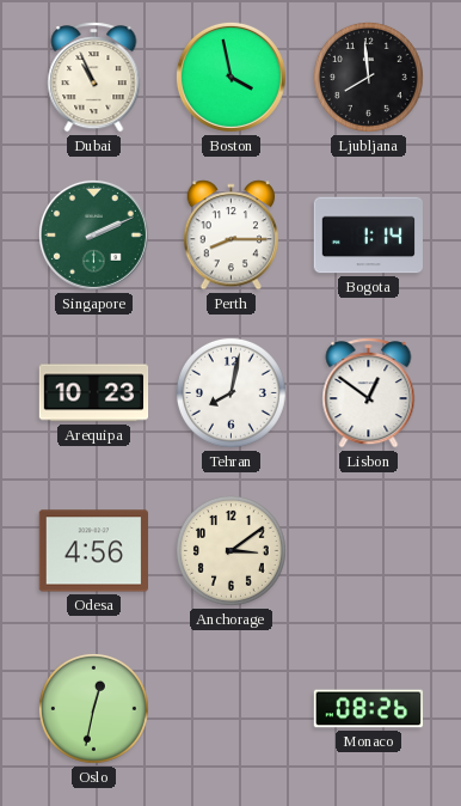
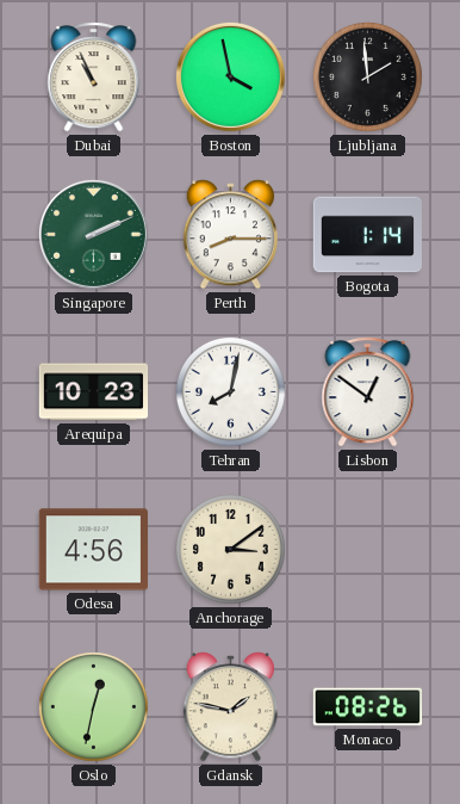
Ljubljana: 7:59 -> 1:59
Gdansk: none -> 1:47
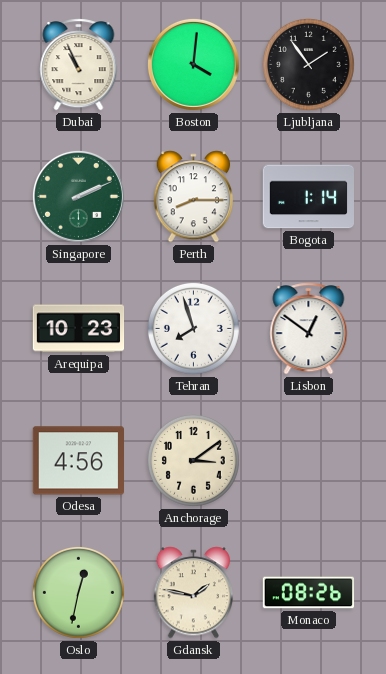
Boston: 3:58 -> 4:01
Ljubljana: 1:59 -> 1:54
Tehran: 8:02 -> 7:57
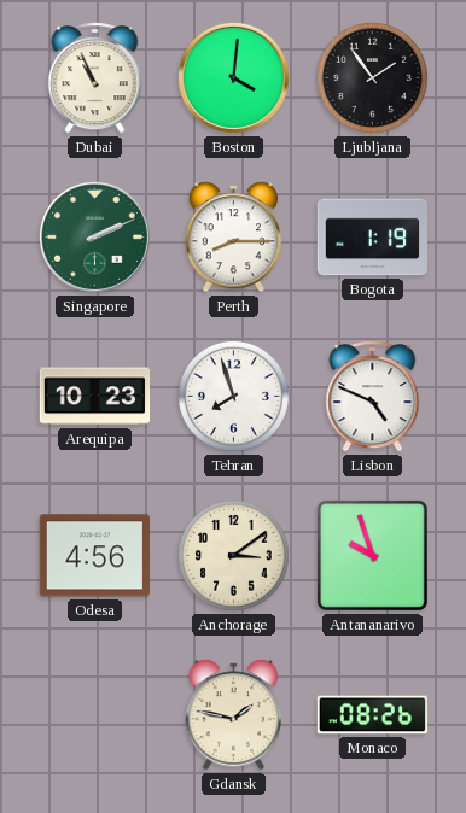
Bogota: 1:14 -> 1:19
Lisbon: 12:51 -> 4:49
Antananarivo: none -> 9:57
Oslo: 12:32 -> none
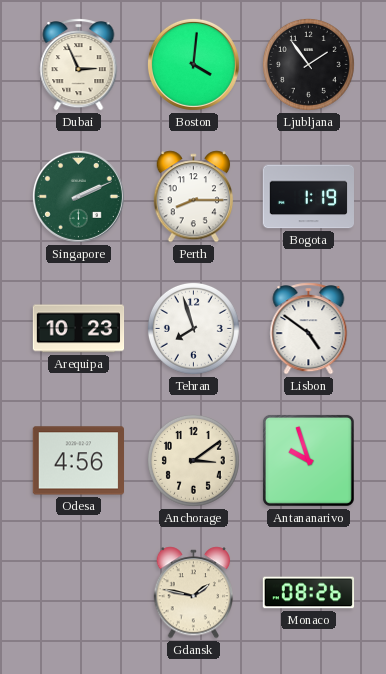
Dubai: 10:56 -> 2:56
Lisbon: 4:49 -> 4:51
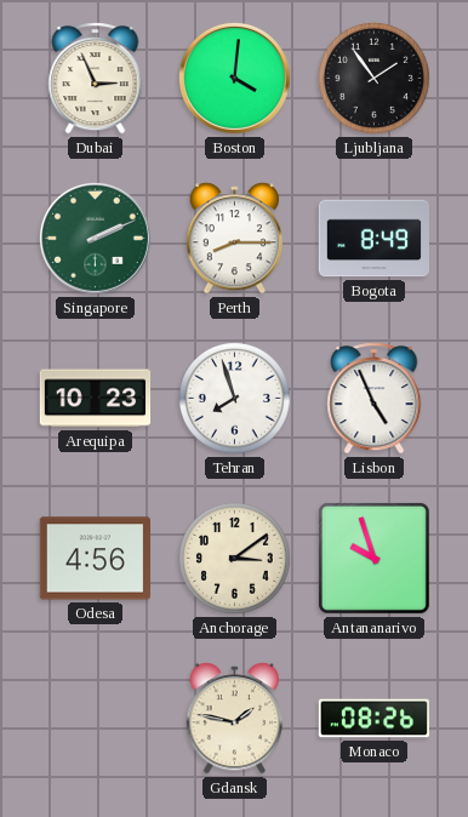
Bogota: 1:19 -> 8:49
Lisbon: 4:51 -> 4:56
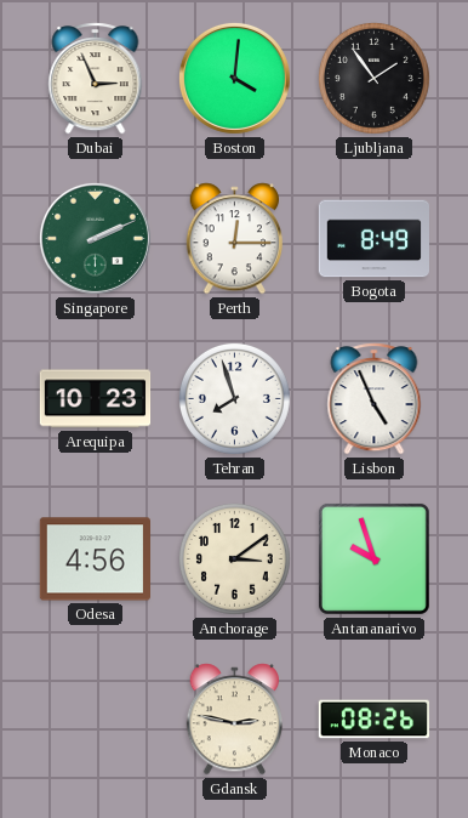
Perth: 8:15 -> 12:15
Gdansk: 1:47 -> 2:47
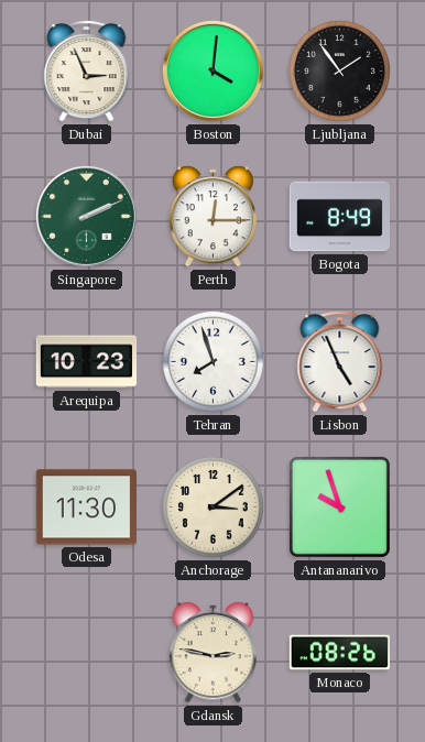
Odesa: 4:56 -> 11:30
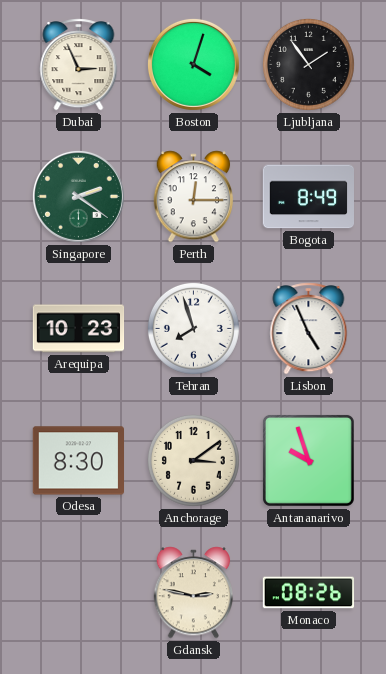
Boston: 4:01 -> 4:03
Singapore: 2:11 -> 2:21
Odesa: 11:30 -> 8:30
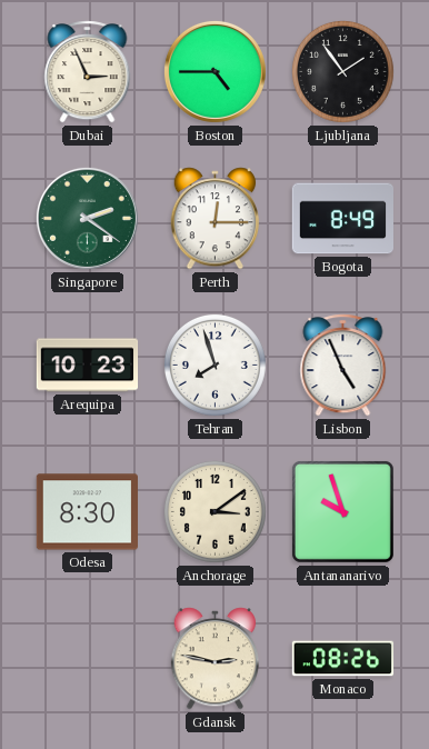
Boston: 4:03 -> 4:45
